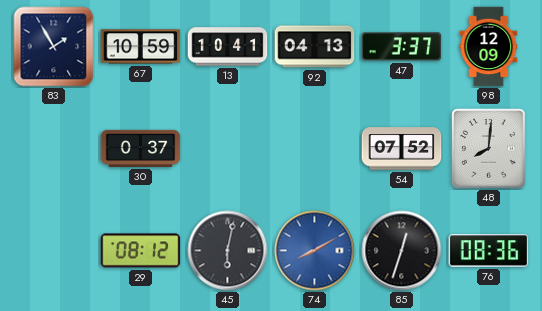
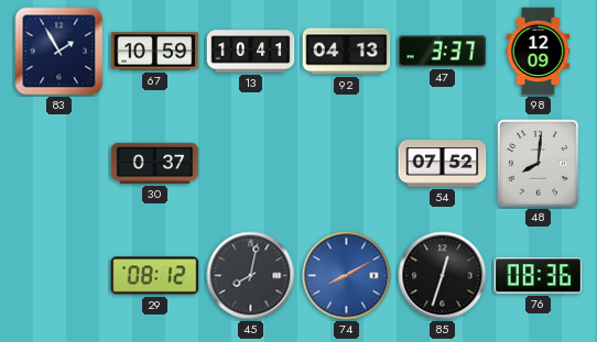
45: 6:02 -> 8:02
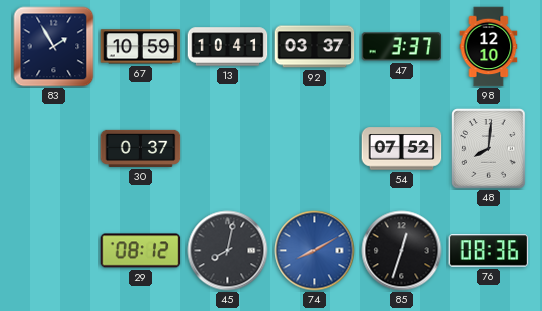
92: 04:13 -> 03:37
98: 12:09 -> 12:10
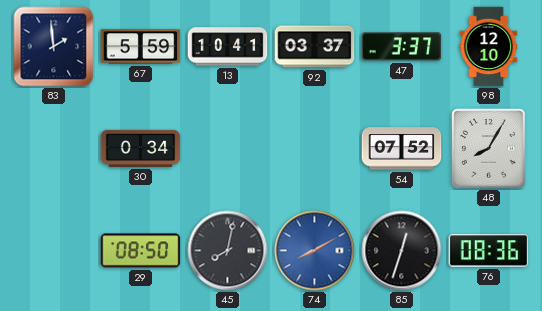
83: 1:55 -> 1:59
67: 10:59 -> 5:59
30: 0:37 -> 0:34
48: 8:01 -> 8:05
29: 08:12 -> 08:50
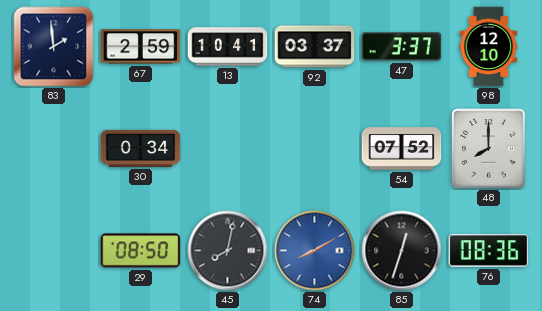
67: 5:59 -> 2:59
48: 8:05 -> 8:00
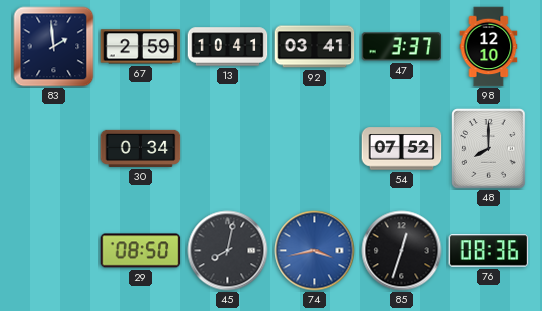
92: 03:37 -> 03:41
74: 8:10 -> 3:43
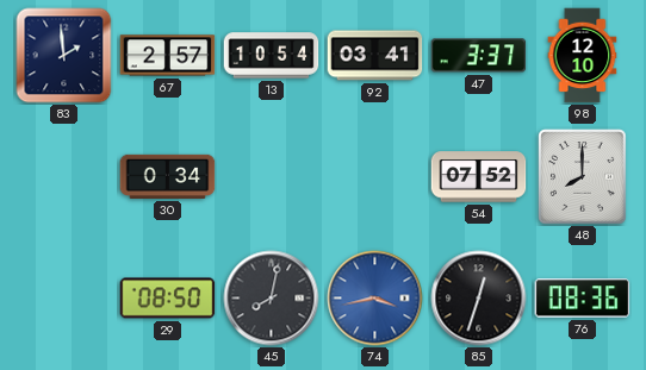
67: 2:59 -> 2:57
13: 10:41 -> 10:54
